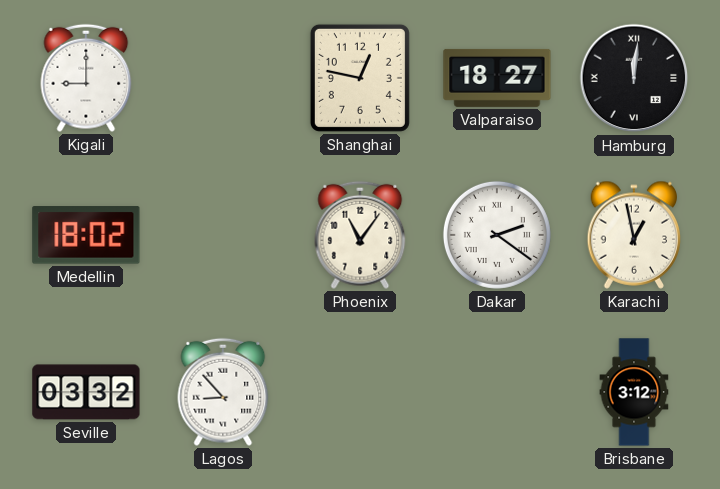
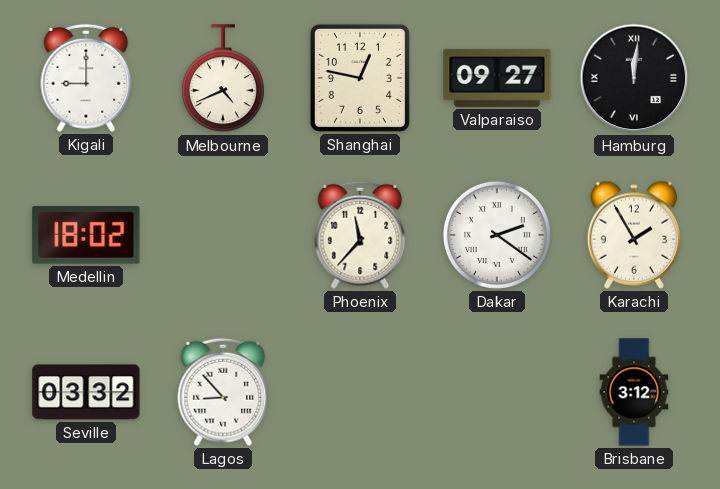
Melbourne: none -> 4:41
Valparaiso: 18:27 -> 09:27
Phoenix: 11:06 -> 11:37
Karachi: 12:58 -> 1:55
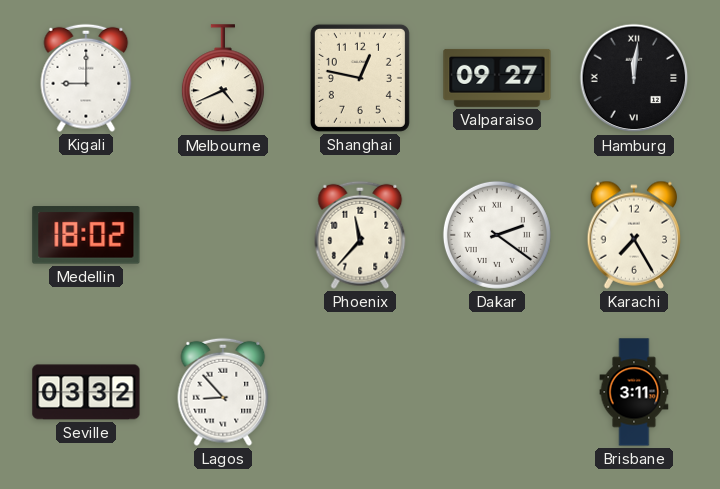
Karachi: 1:55 -> 7:25
Brisbane: 3:12 -> 3:11
